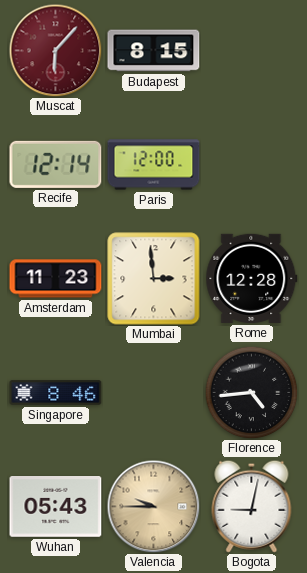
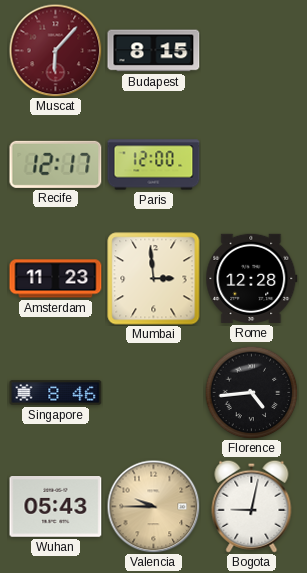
Recife: 12:14 -> 12:17
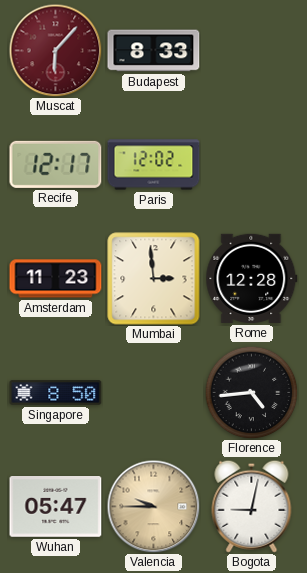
Budapest: 8:15 -> 8:33
Paris: 12:00 -> 12:02
Singapore: 8:46 -> 8:50
Wuhan: 05:43 -> 05:47
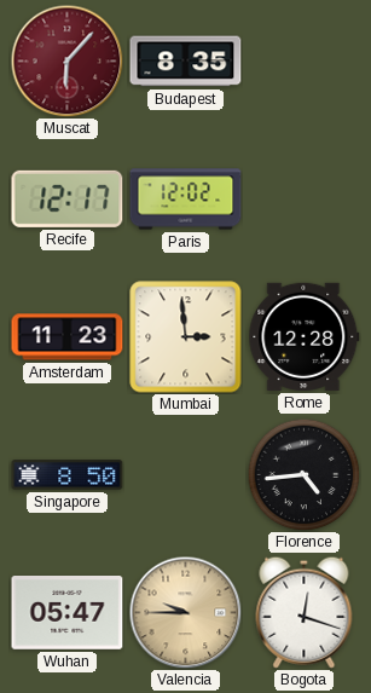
Budapest: 8:33 -> 8:35
Bogota: 9:02 -> 12:18
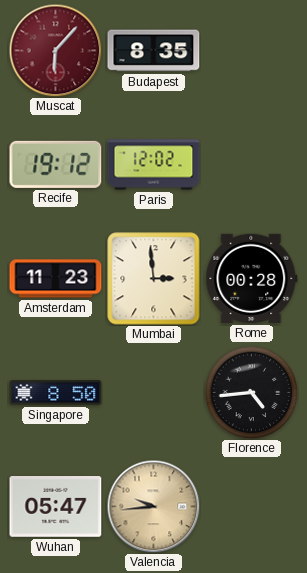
Recife: 12:17 -> 19:12
Rome: 12:28 -> 00:28
Valencia: 9:45 -> 9:44
Bogota: 12:18 -> none
